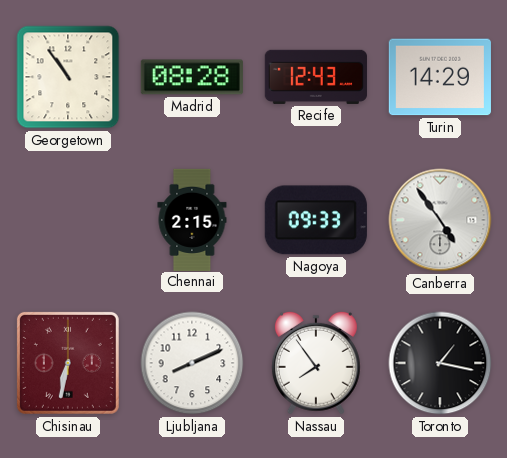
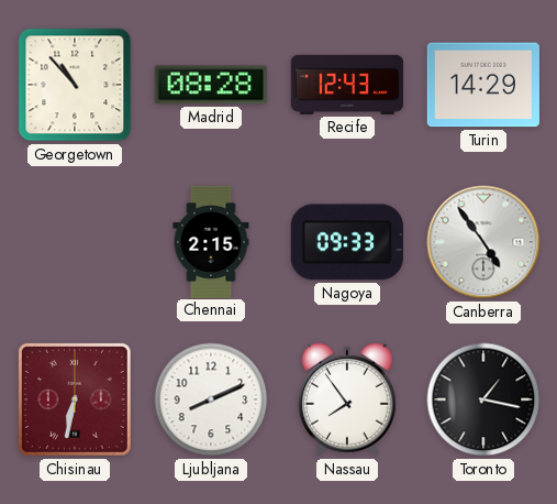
Georgetown: 10:54 -> 10:53
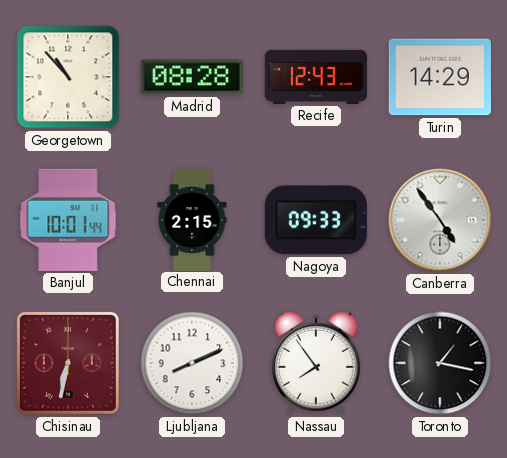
Banjul: none -> 10:01
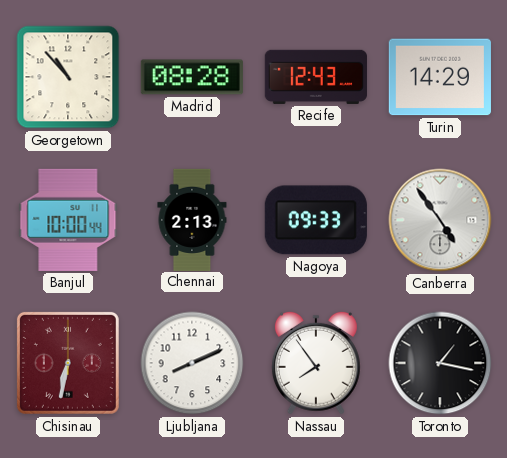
Banjul: 10:01 -> 10:00
Chennai: 2:15 -> 2:13
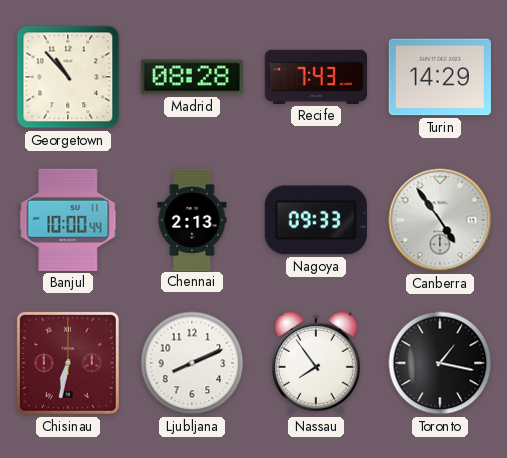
Recife: 12:43 -> 7:43
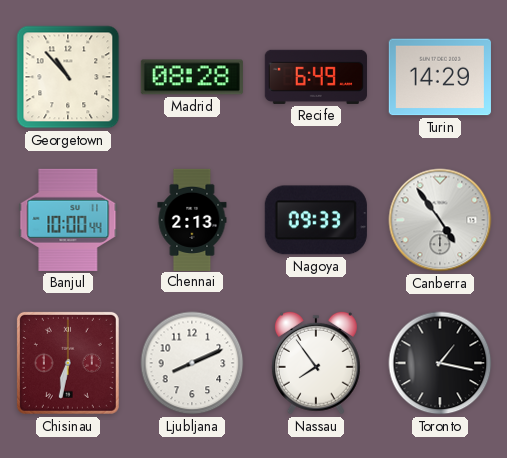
Recife: 7:43 -> 6:49
